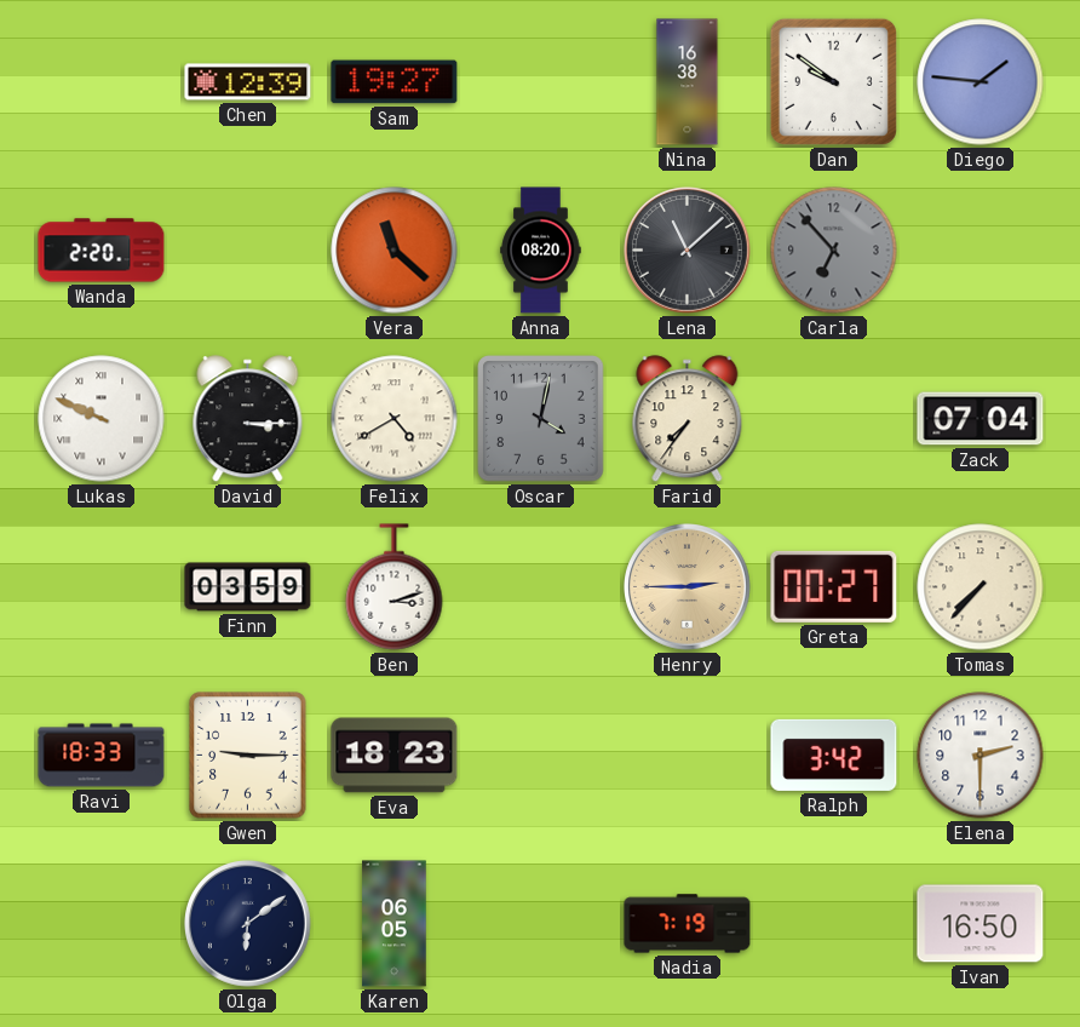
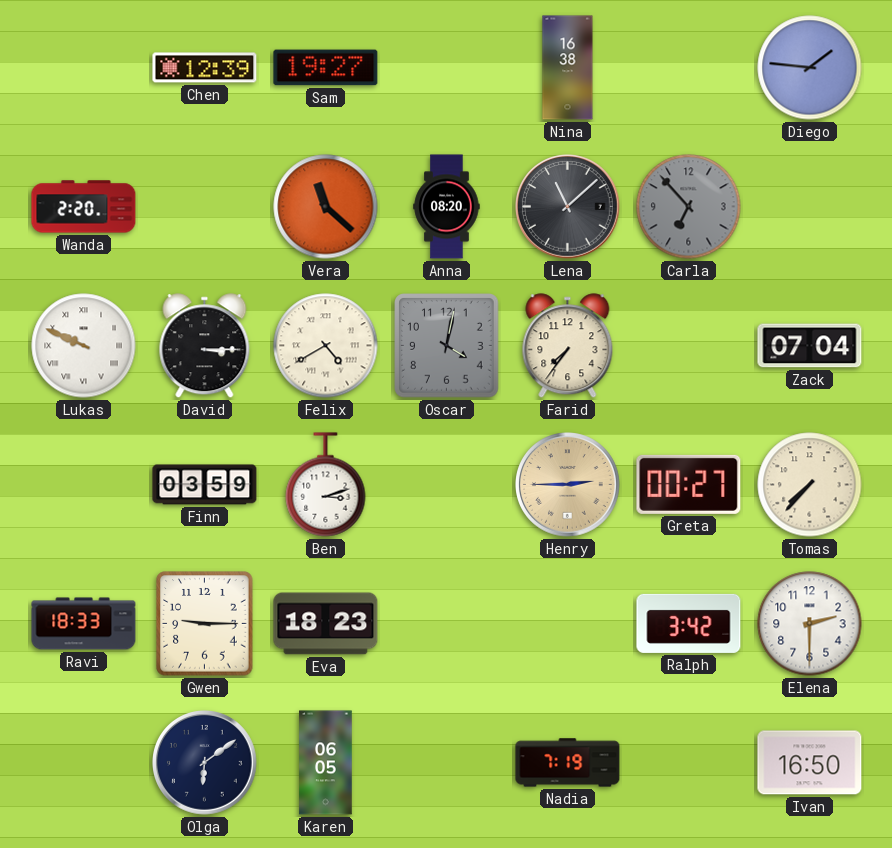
Dan: 9:51 -> none
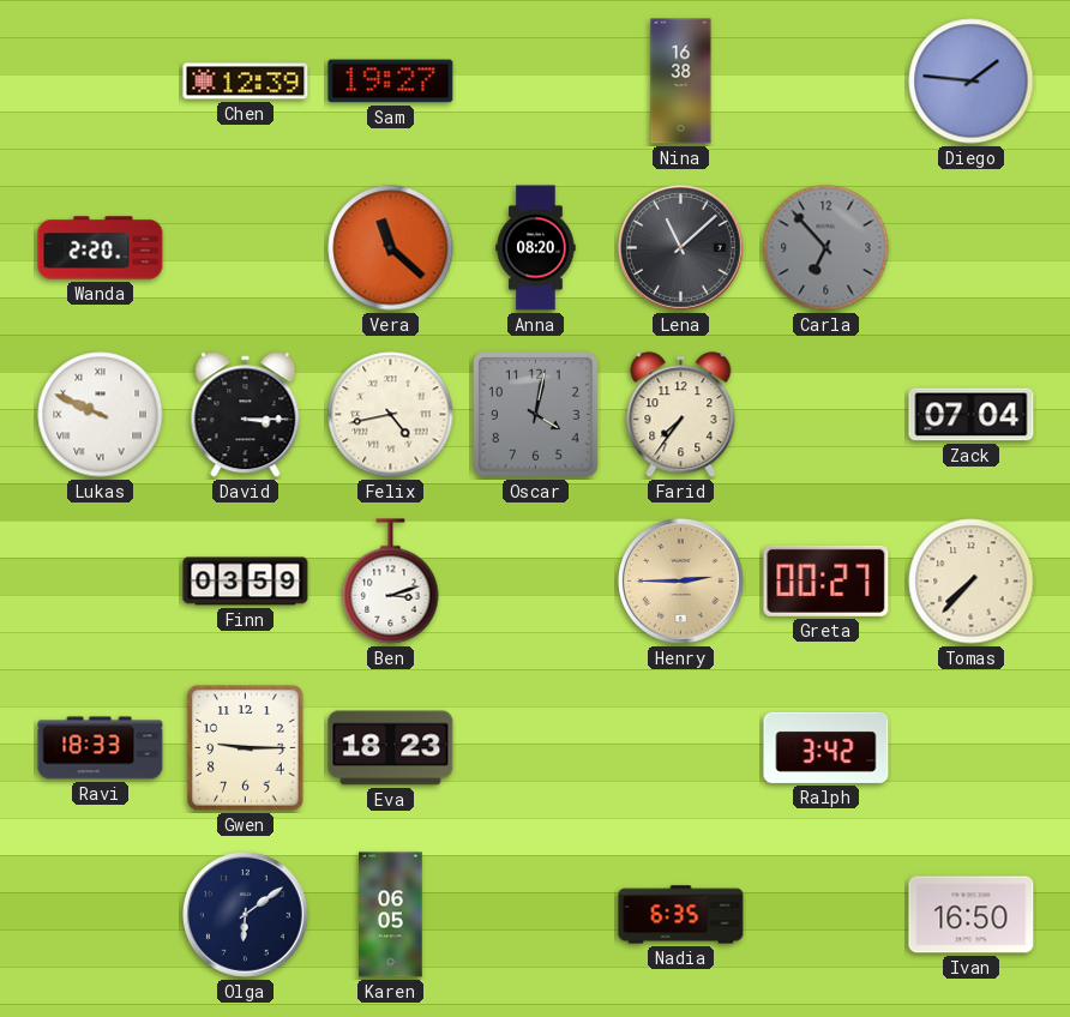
Felix: 4:40 -> 4:43
Elena: 2:30 -> none
Nadia: 7:19 -> 6:35
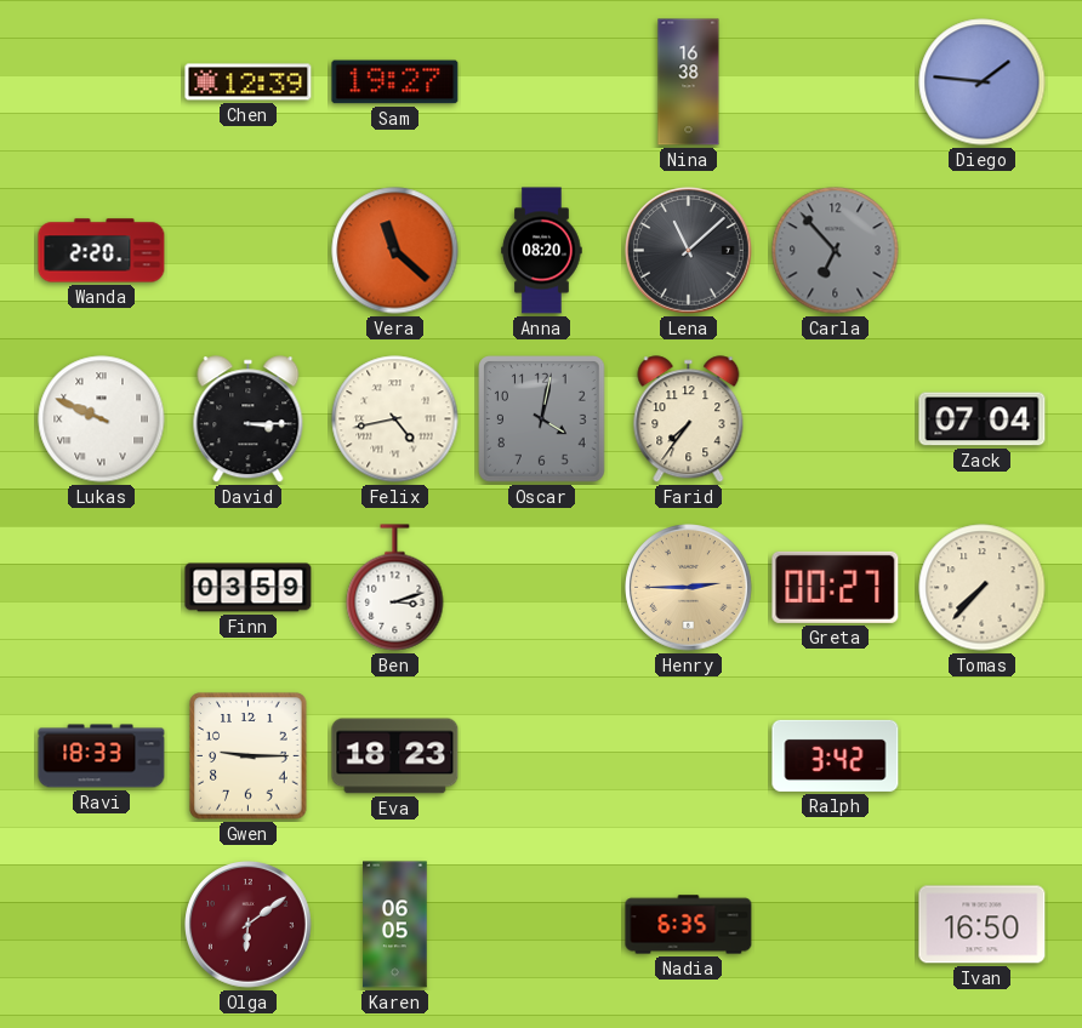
Olga dial: navy -> burgundy
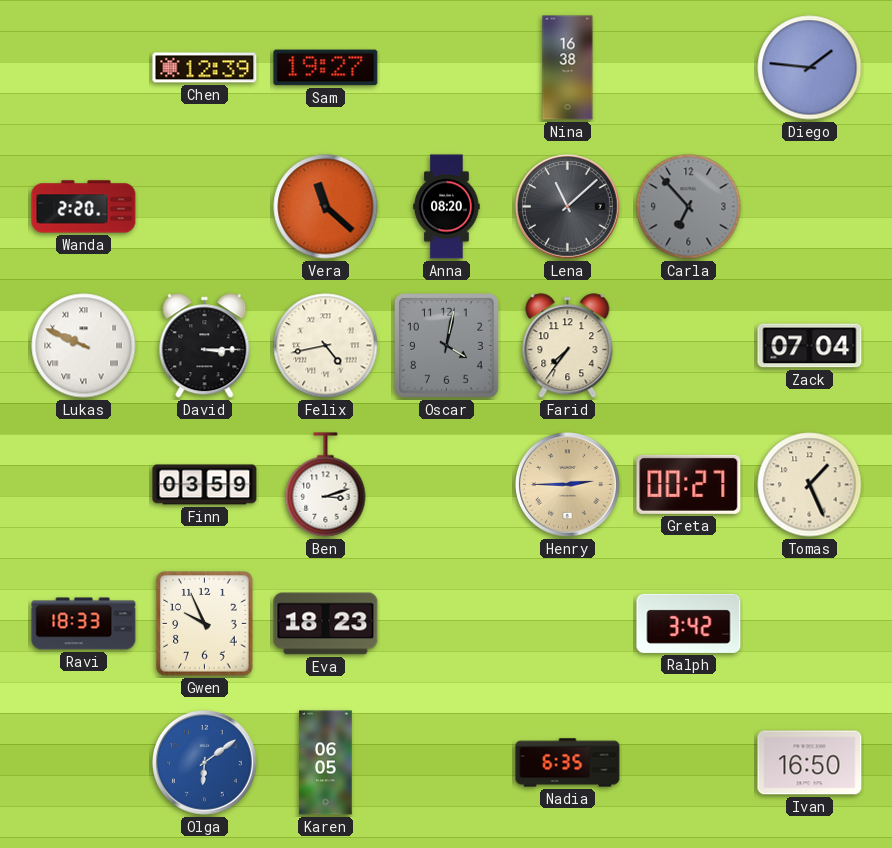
Tomas: 7:37 -> 1:26
Gwen: 9:15 -> 9:56
Olga dial: burgundy -> blue
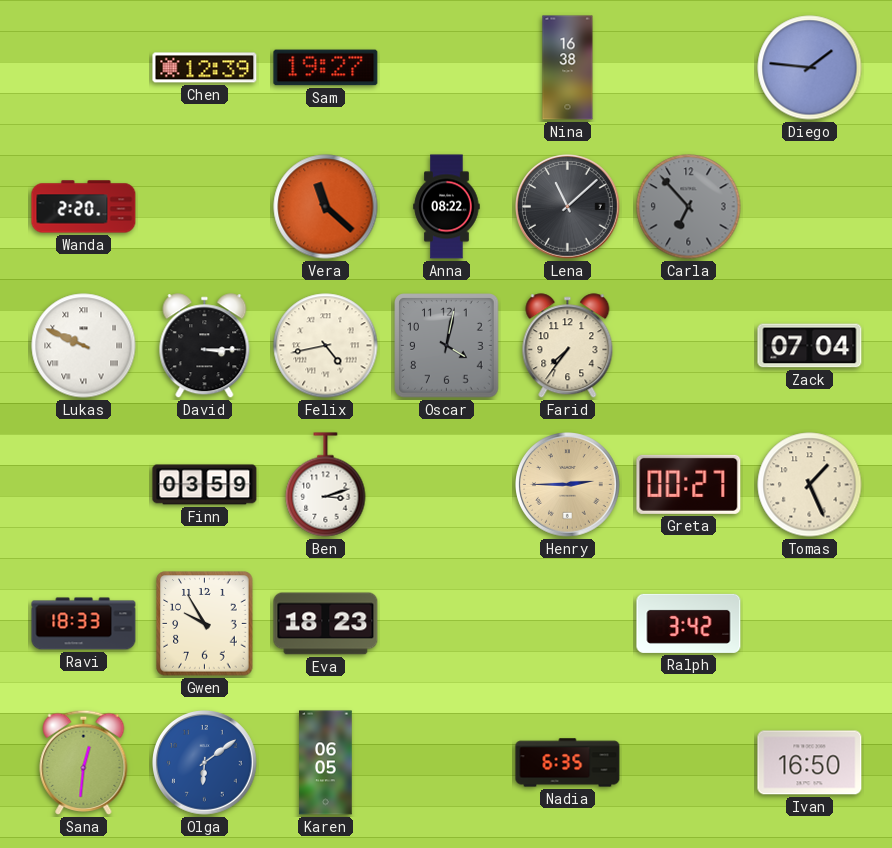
Anna: 08:20 -> 08:22
Gwen: 9:56 -> 9:55
Sana: none -> 12:31
